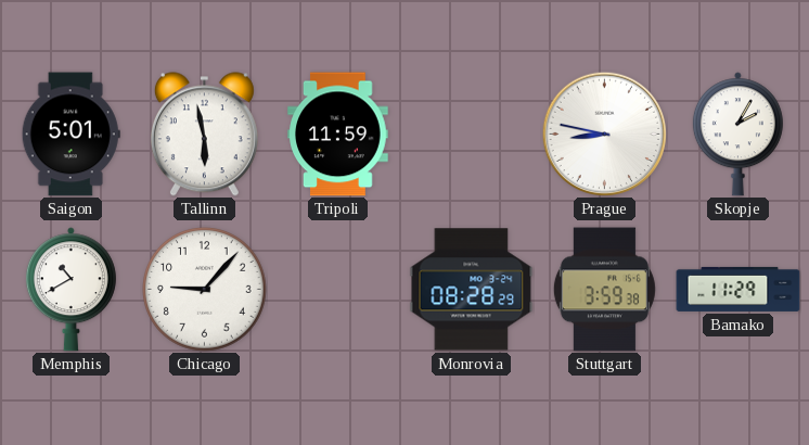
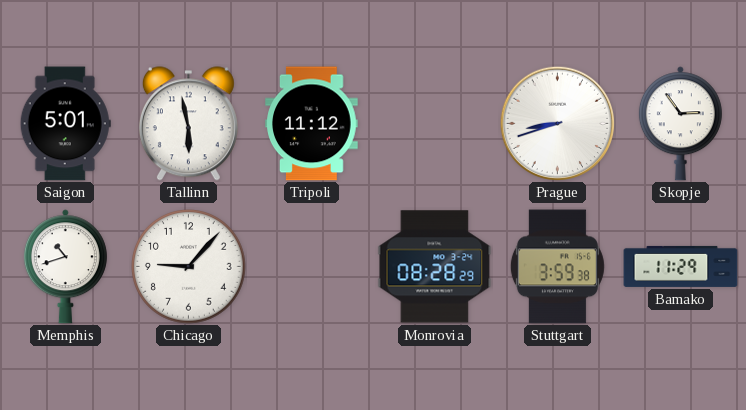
Tripoli: 11:59 -> 11:12
Prague: 8:47 -> 8:42
Skopje: 2:05 -> 2:54
Memphis: 10:40 -> 10:42
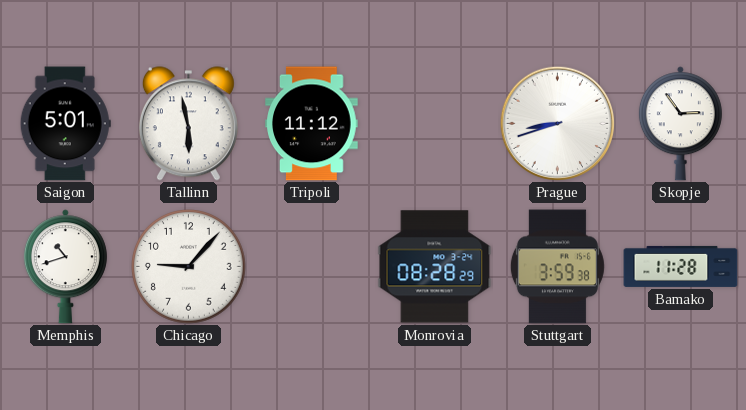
Bamako: 11:29 -> 11:28
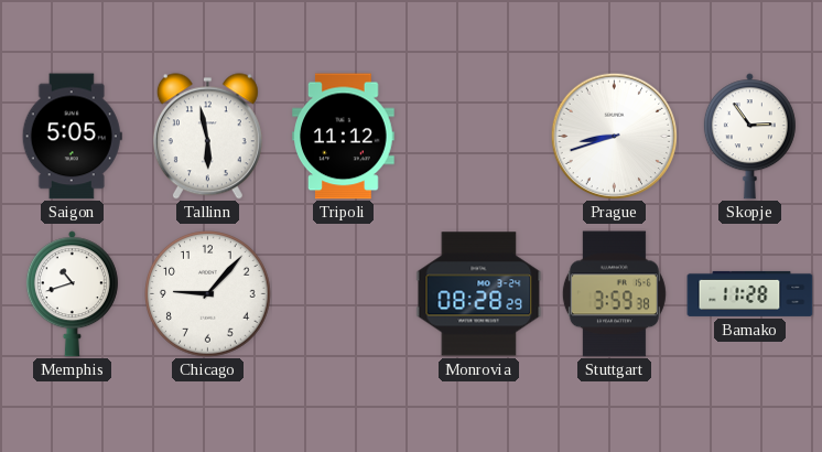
Saigon: 5:01 -> 5:05
